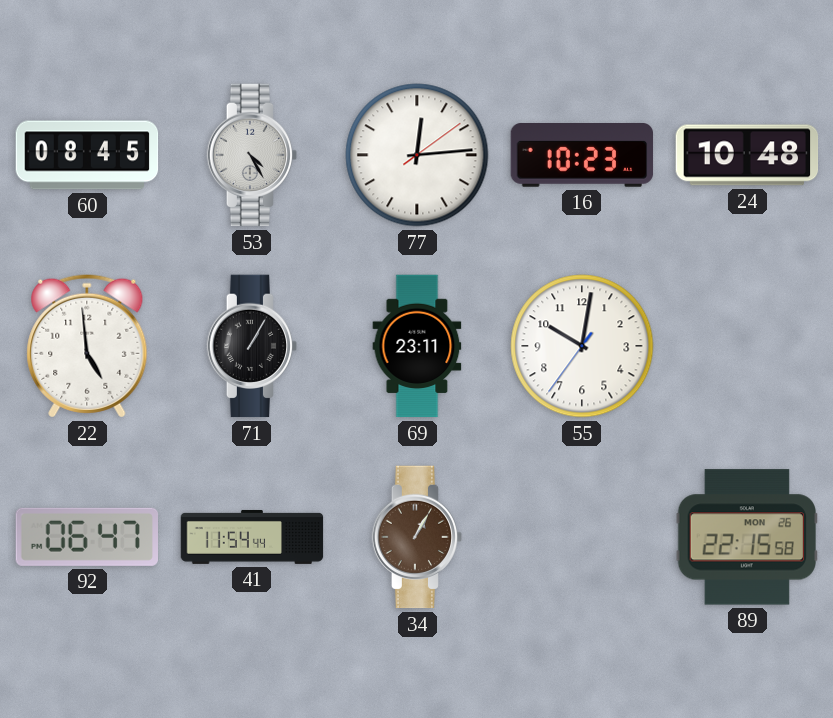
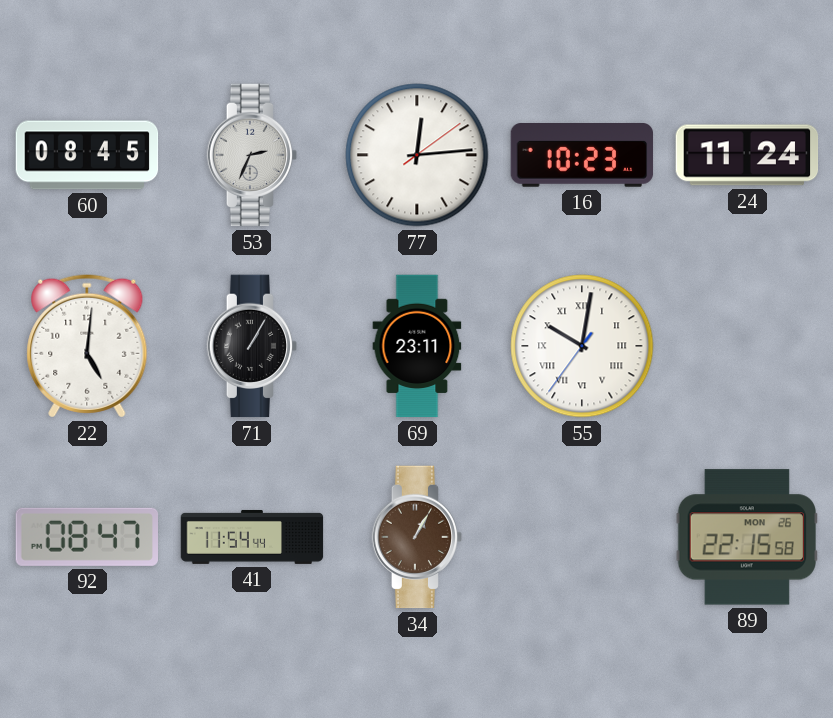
53: 4:25 -> 2:34
24: 10:48 -> 11:24
22: 4:59 -> 5:01
55 numerals: Arabic -> Roman
92: 06:47 -> 08:47
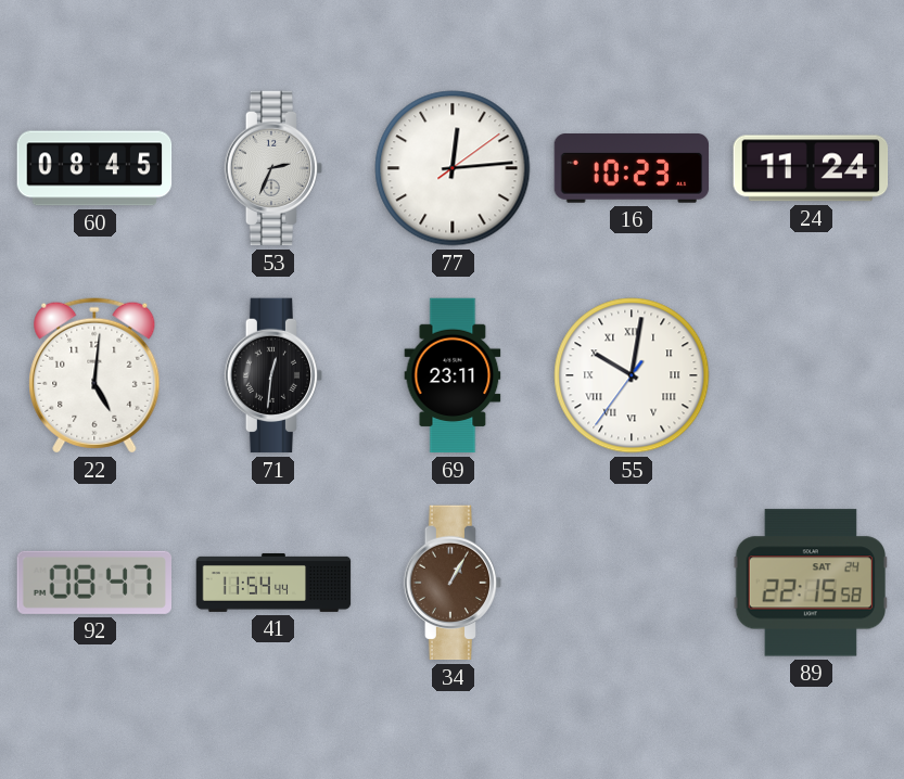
71: 1:05 -> 12:31
89 date: MON 26 -> SAT 24
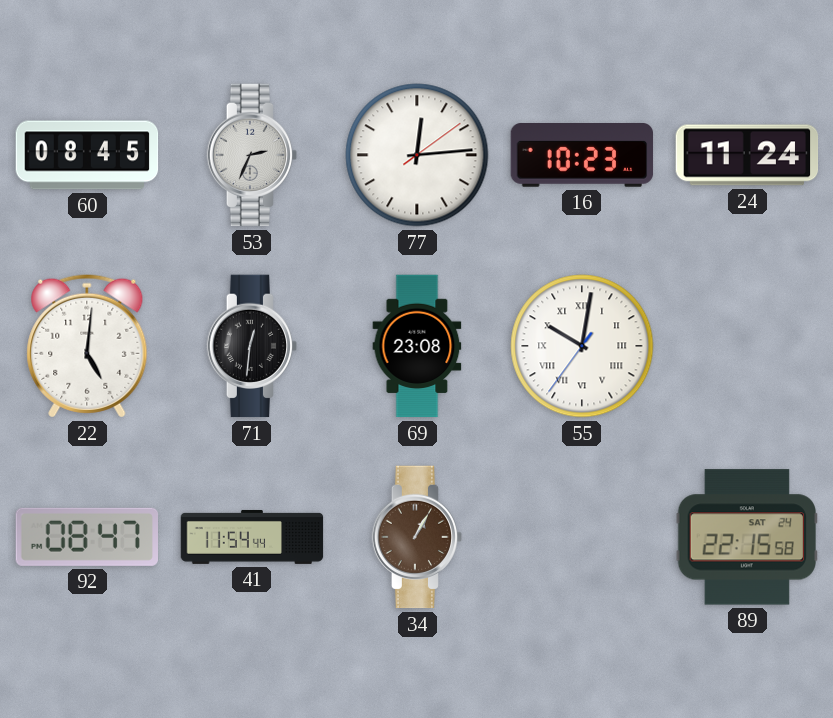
69: 23:11 -> 23:08
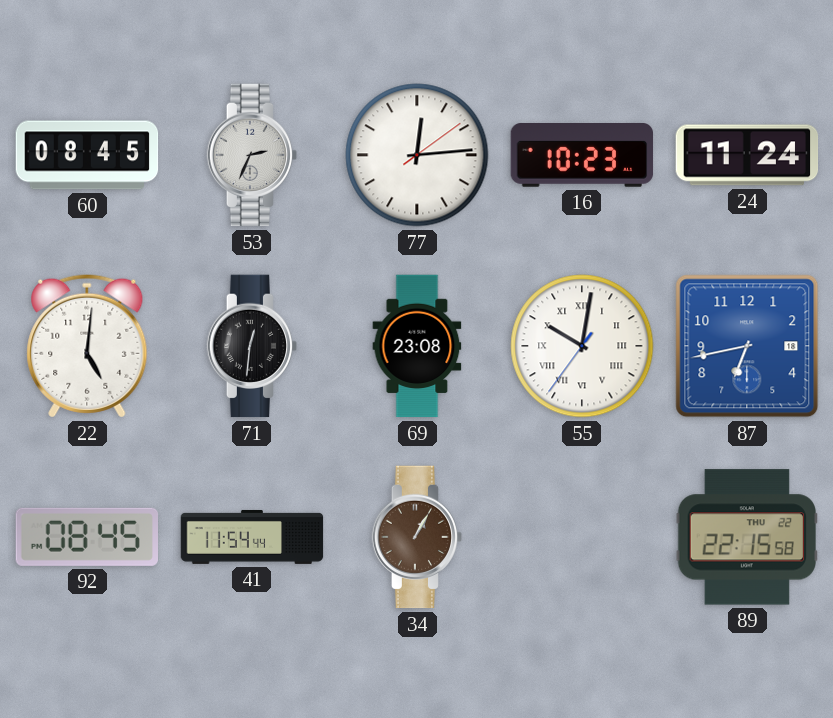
87: none -> 6:43
92: 08:47 -> 08:45
89 date: SAT 24 -> THU 22
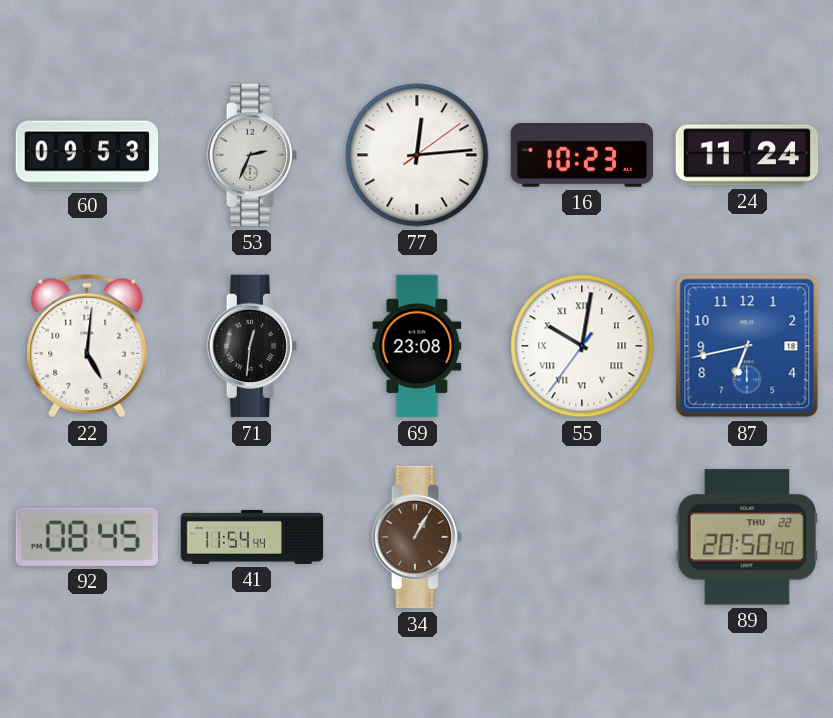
60: 08:45 -> 09:53
89: 22:15 -> 20:50
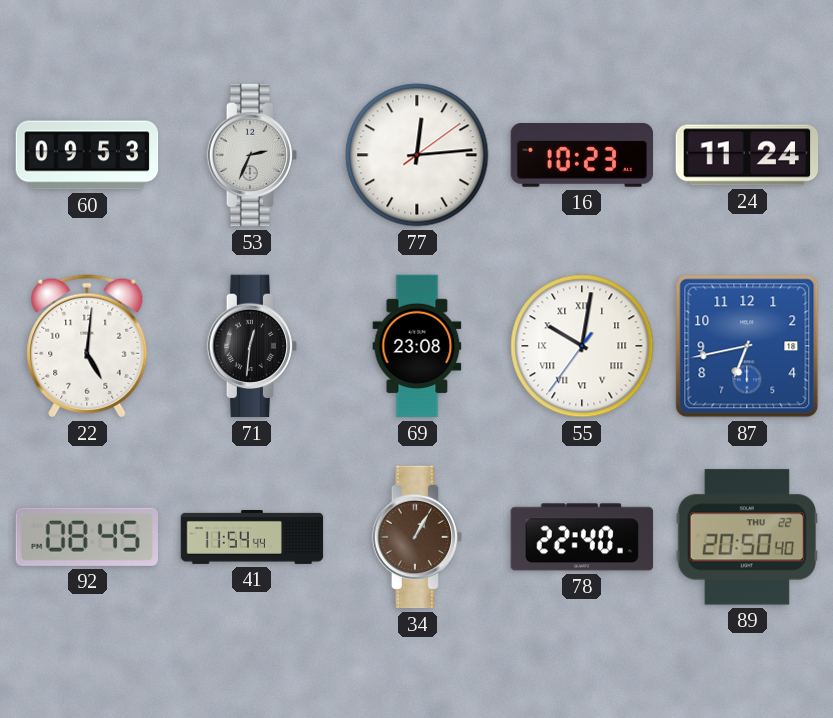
78: none -> 22:40
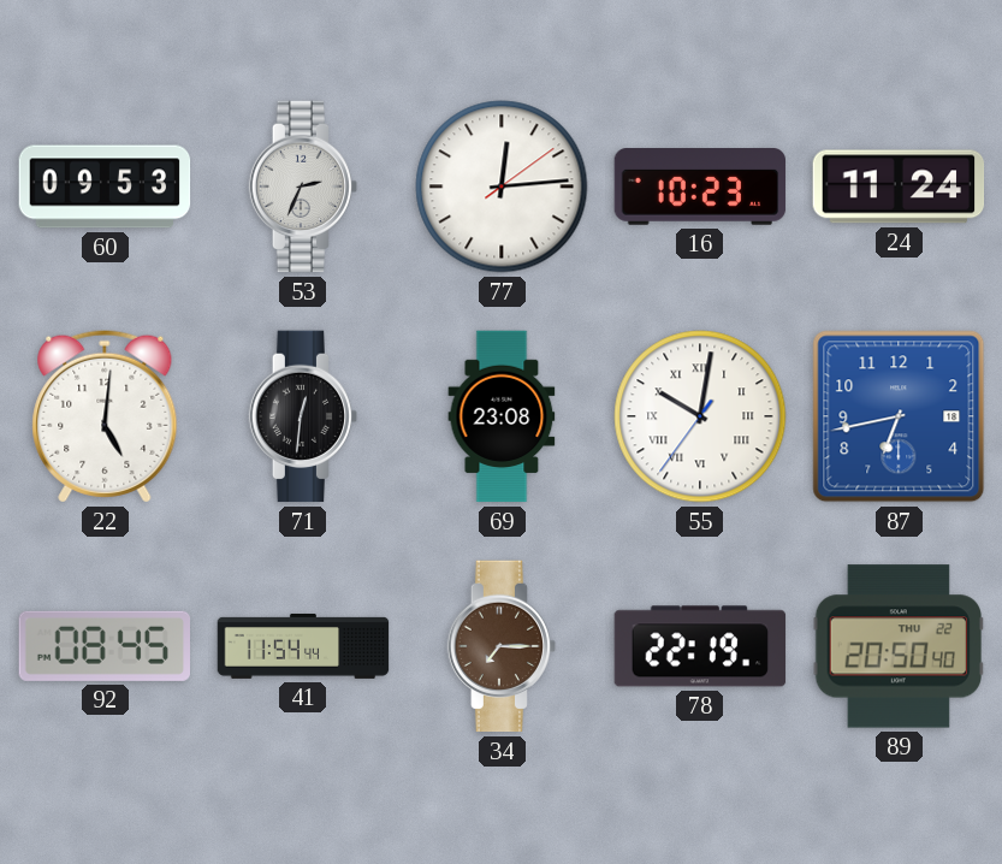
34: 1:05 -> 7:15
78: 22:40 -> 22:19
